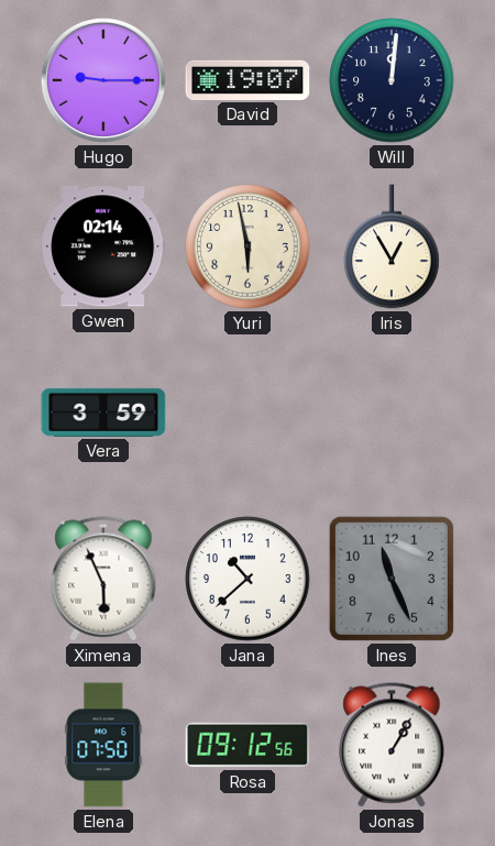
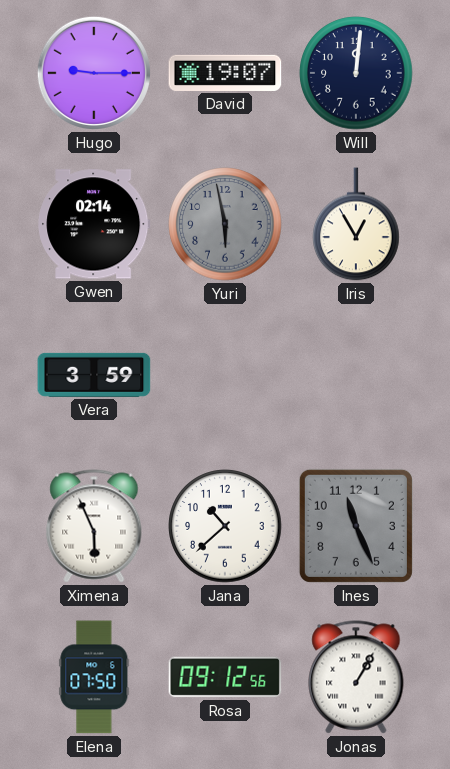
Yuri dial: cream -> grey
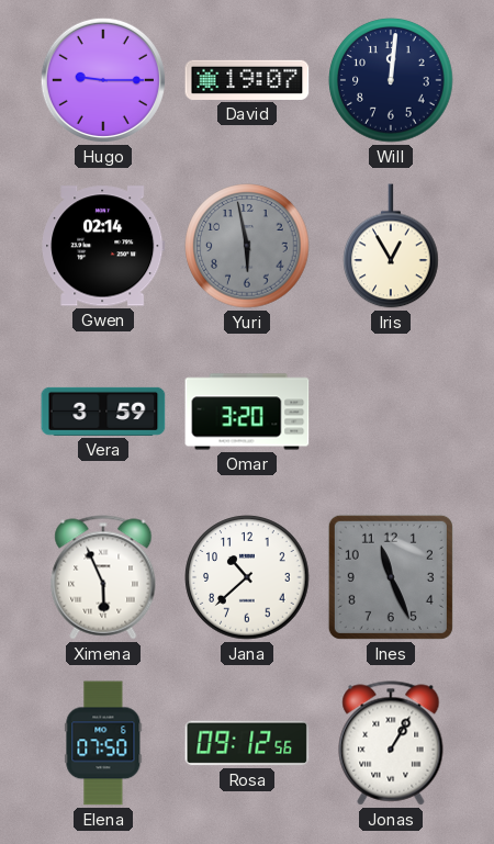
Omar: none -> 3:20
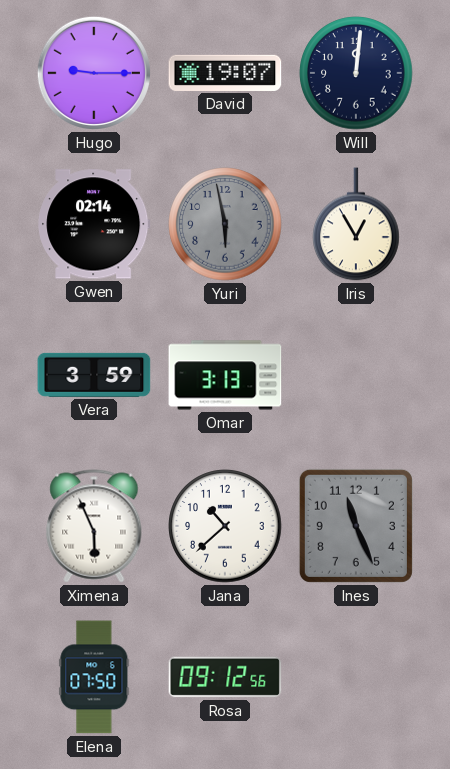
Omar: 3:20 -> 3:13
Jonas: 1:05 -> none
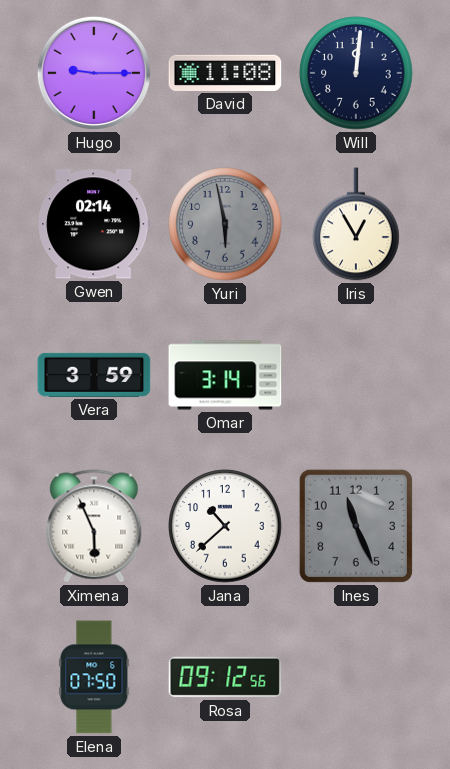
David: 19:07 -> 11:08
Omar: 3:13 -> 3:14
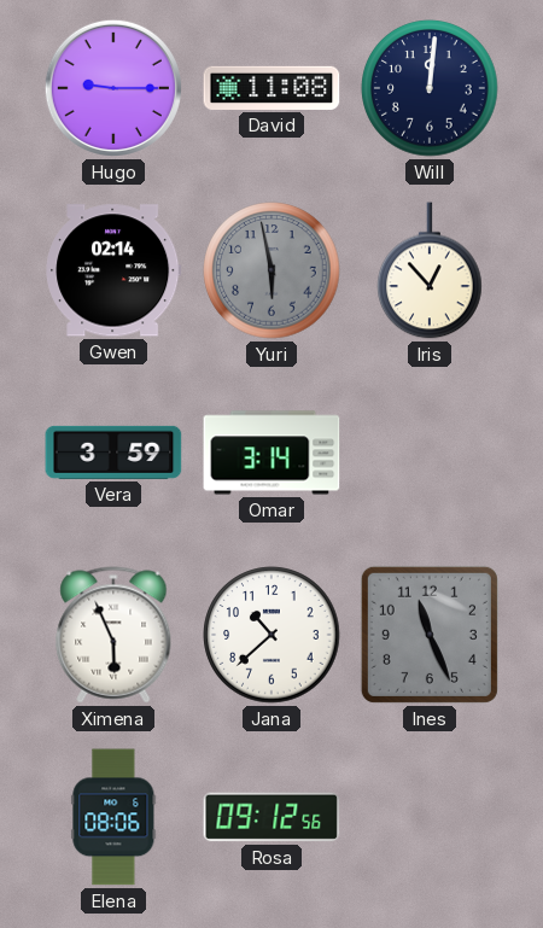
Iris: 12:55 -> 12:53
Elena: 07:50 -> 08:06
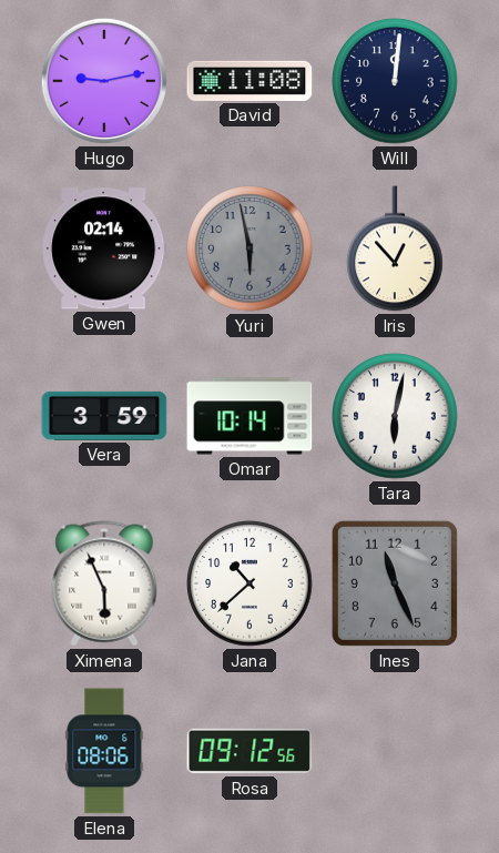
Hugo: 9:15 -> 9:13
Omar: 3:14 -> 10:14
Tara: none -> 6:02
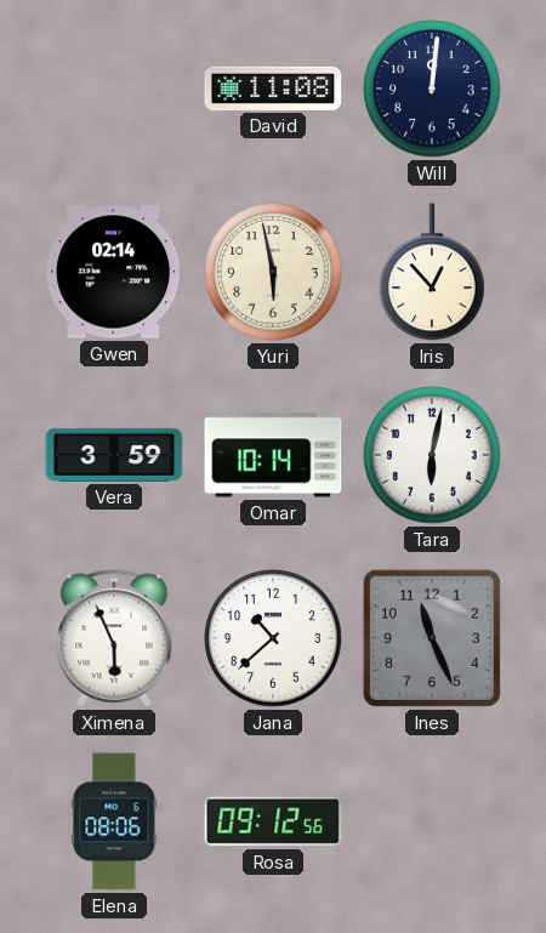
Hugo: 9:13 -> none
Yuri dial: grey -> cream
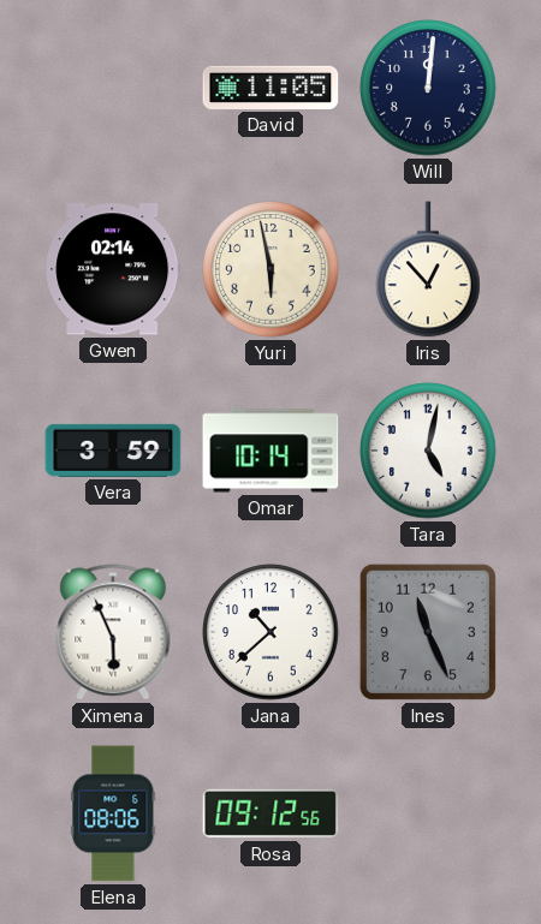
David: 11:08 -> 11:05
Tara: 6:02 -> 5:02
